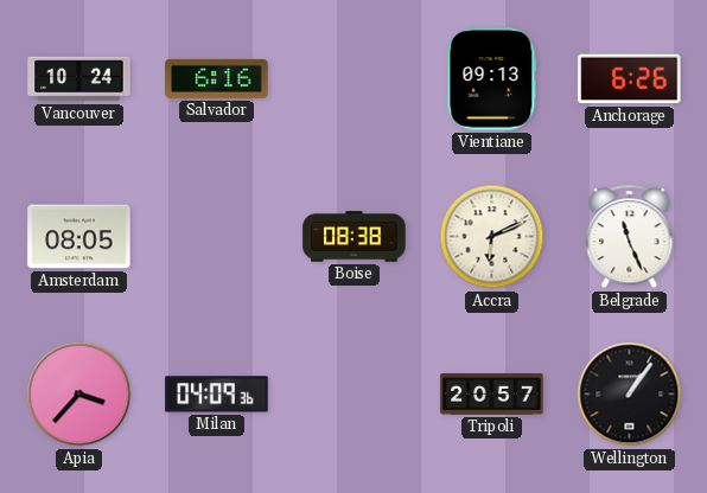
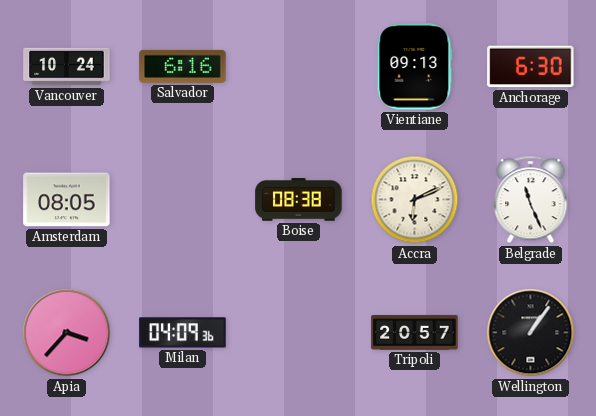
Anchorage: 6:26 -> 6:30
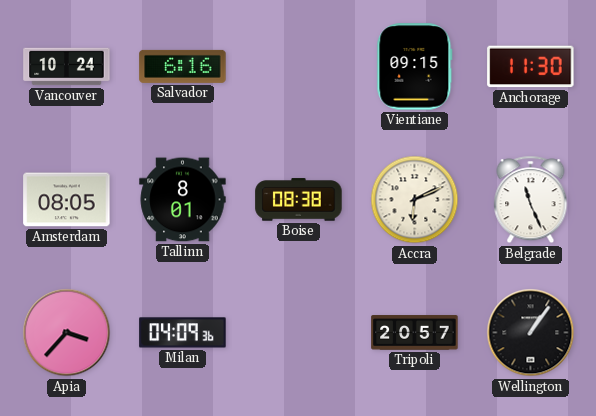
Vientiane: 09:13 -> 09:15
Anchorage: 6:30 -> 11:30
Tallinn: none -> 8:01
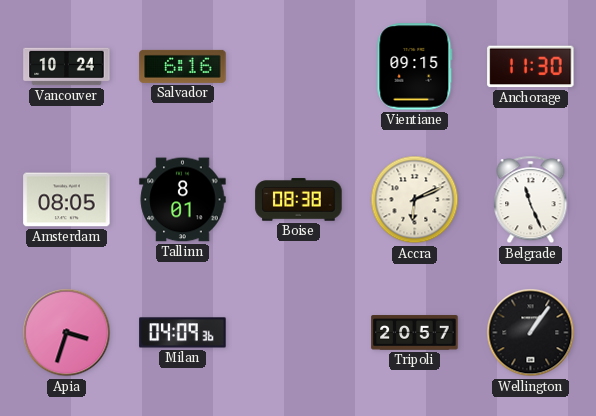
Apia: 3:37 -> 3:33
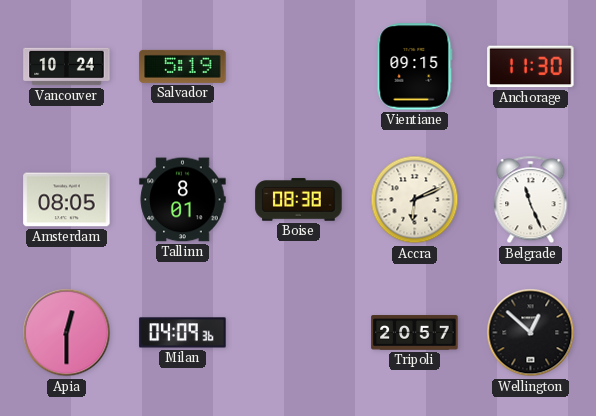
Salvador: 6:16 -> 5:19
Apia: 3:33 -> 12:30
Wellington: 1:06 -> 12:52
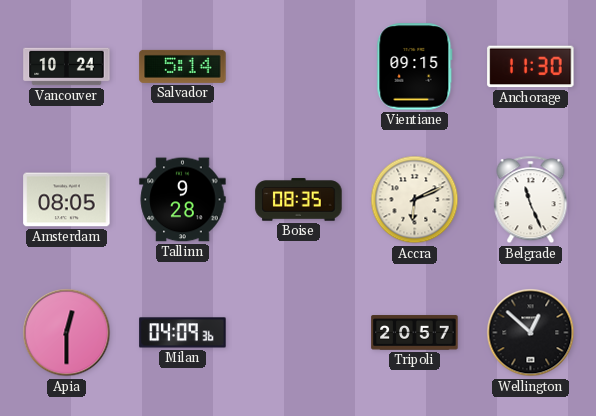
Salvador: 5:19 -> 5:14
Tallinn: 8:01 -> 9:28
Boise: 08:38 -> 08:35
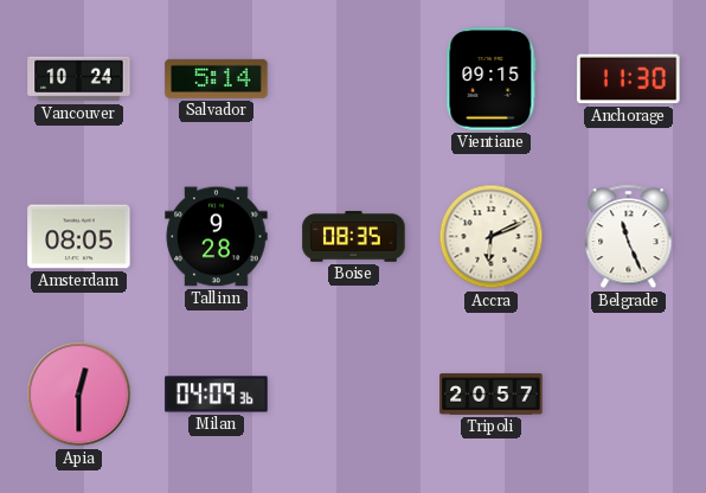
Wellington: 12:52 -> none
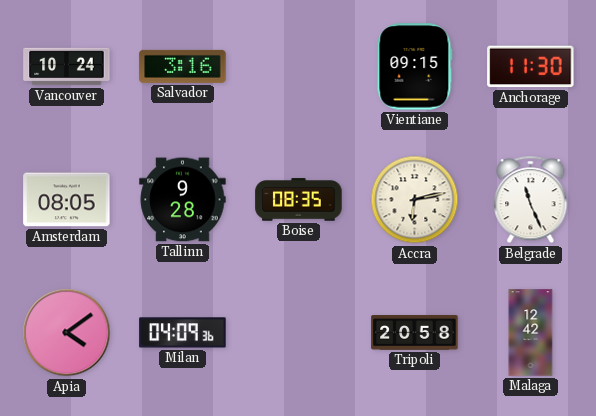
Salvador: 5:14 -> 3:16
Accra: 6:11 -> 6:13
Apia: 12:30 -> 4:09
Tripoli: 20:57 -> 20:58
Malaga: none -> 12:42
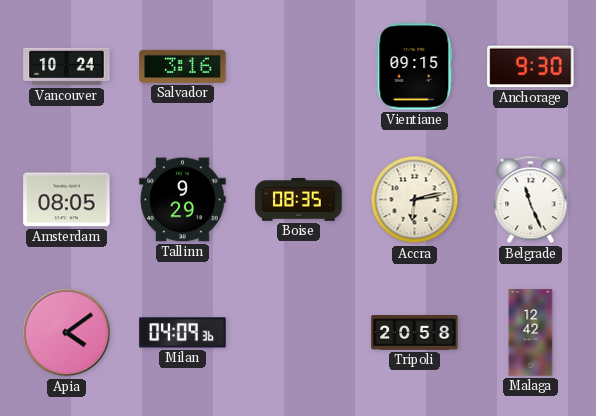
Anchorage: 11:30 -> 9:30
Tallinn: 9:28 -> 9:29
